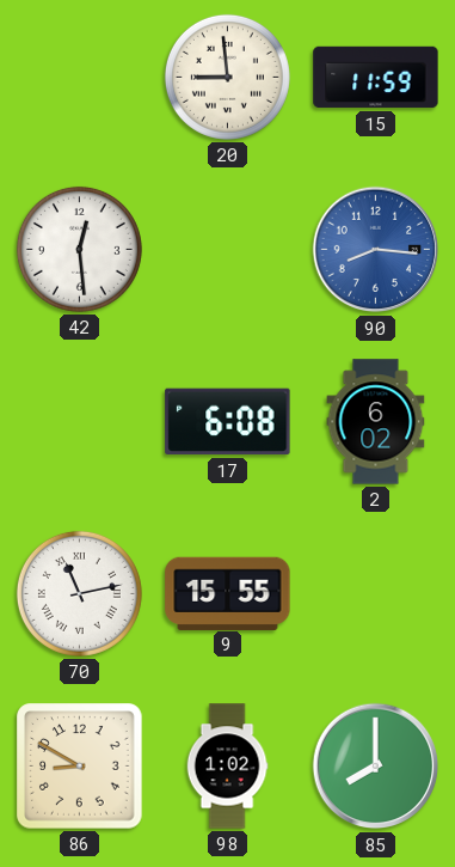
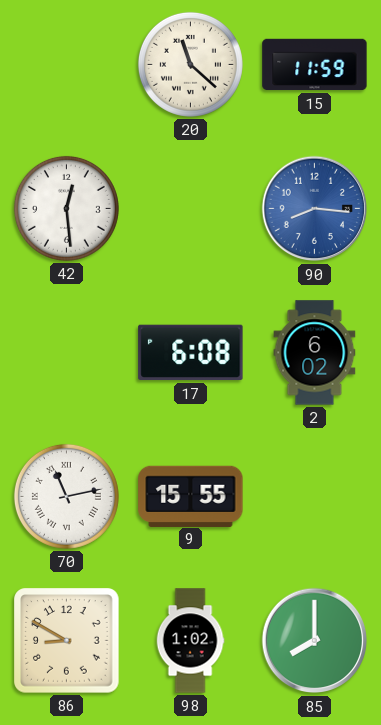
20: 8:59 -> 11:22
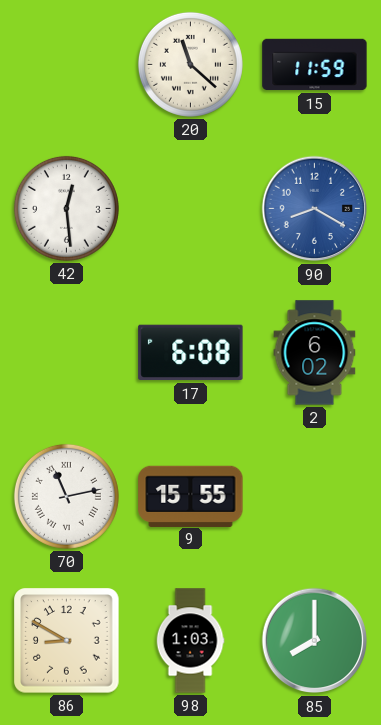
90: 8:16 -> 8:20
98: 1:02 -> 1:03
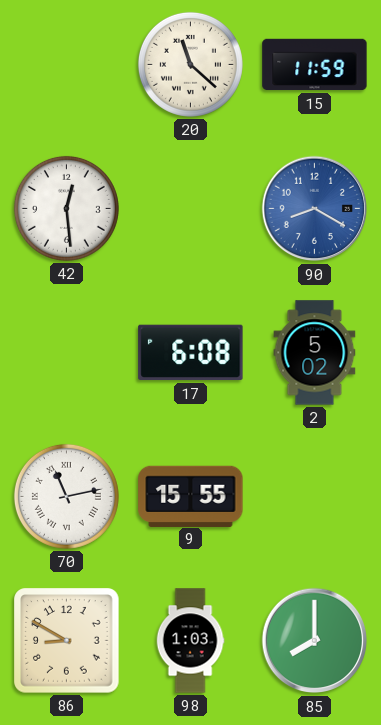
2: 6:02 -> 5:02
